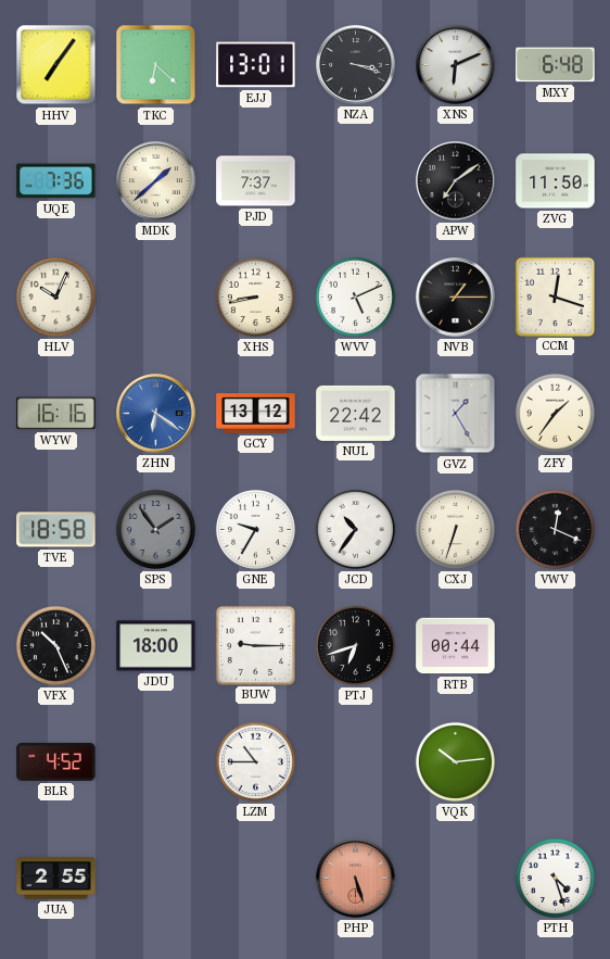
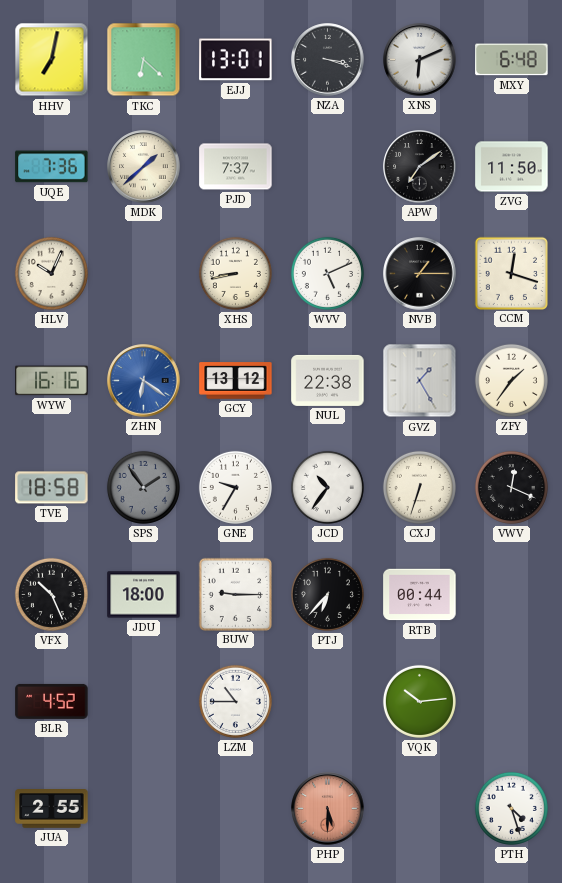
HHV: 7:06 -> 7:02
NUL: 22:42 -> 22:38
PTJ: 6:42 -> 6:37
PHP: 5:27 -> 5:30
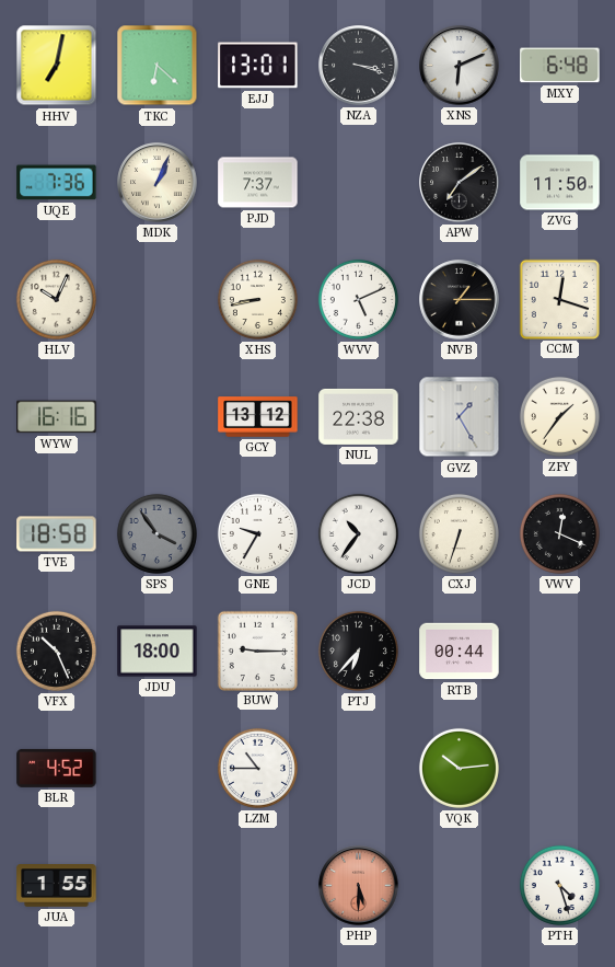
MDK: 1:38 -> 1:04
ZHN: 6:21 -> none
SPS: 1:54 -> 3:54
JUA: 2:55 -> 1:55
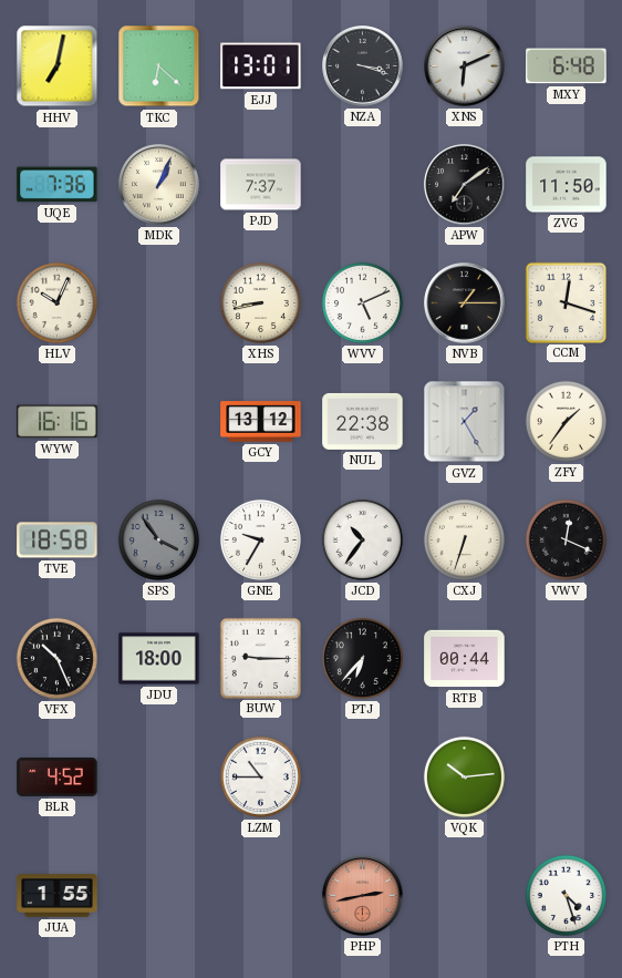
PHP: 5:30 -> 2:43
